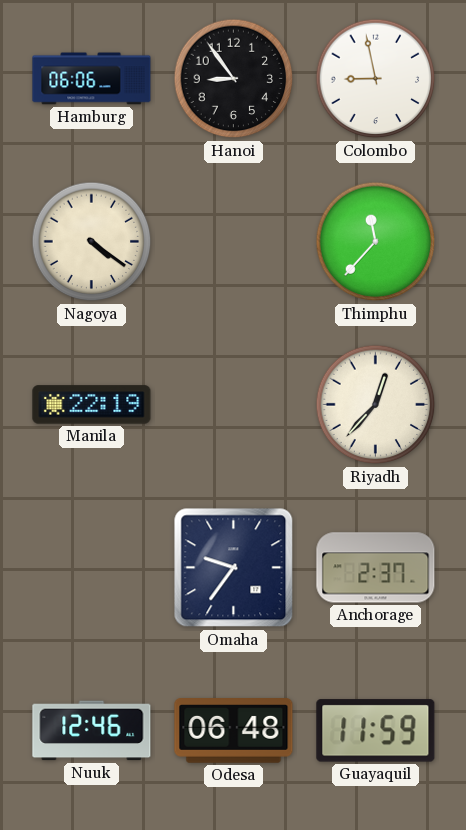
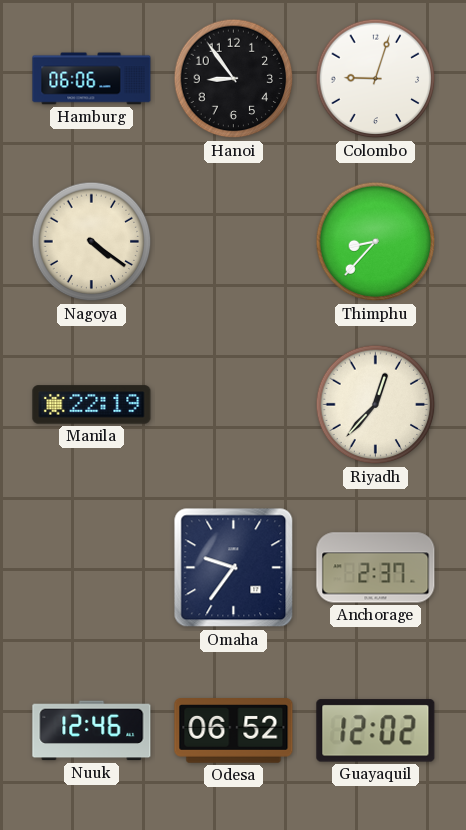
Colombo: 8:58 -> 9:03
Thimphu: 11:37 -> 8:37
Odesa: 06:48 -> 06:52
Guayaquil: 11:59 -> 12:02
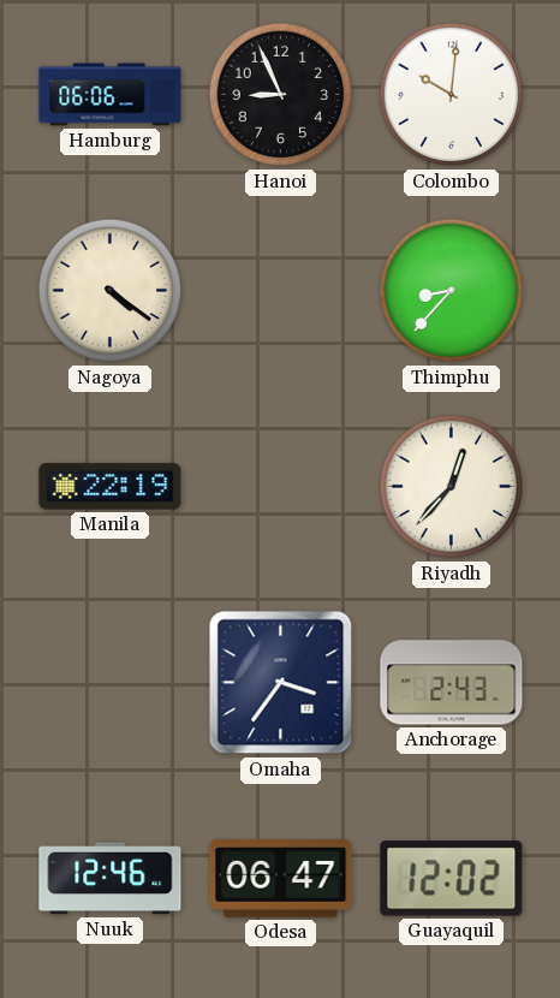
Hanoi: 8:54 -> 8:56
Colombo: 9:03 -> 10:01
Omaha: 9:36 -> 3:36
Anchorage: 2:37 -> 2:43
Odesa: 06:52 -> 06:47
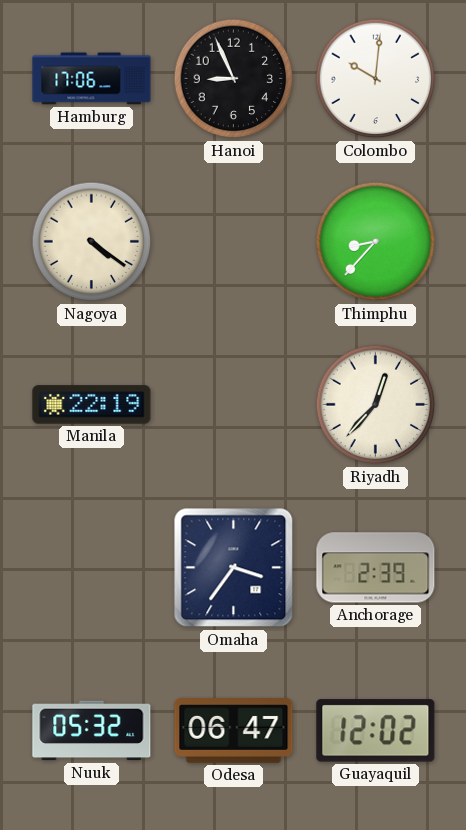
Hamburg: 06:06 -> 17:06
Anchorage: 2:43 -> 2:39
Nuuk: 12:46 -> 05:32
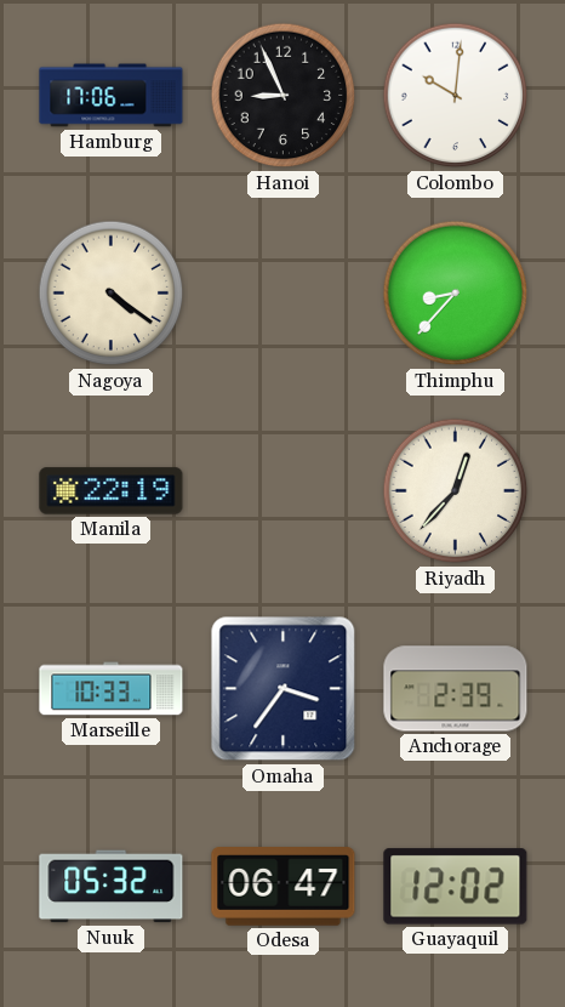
Marseille: none -> 10:33
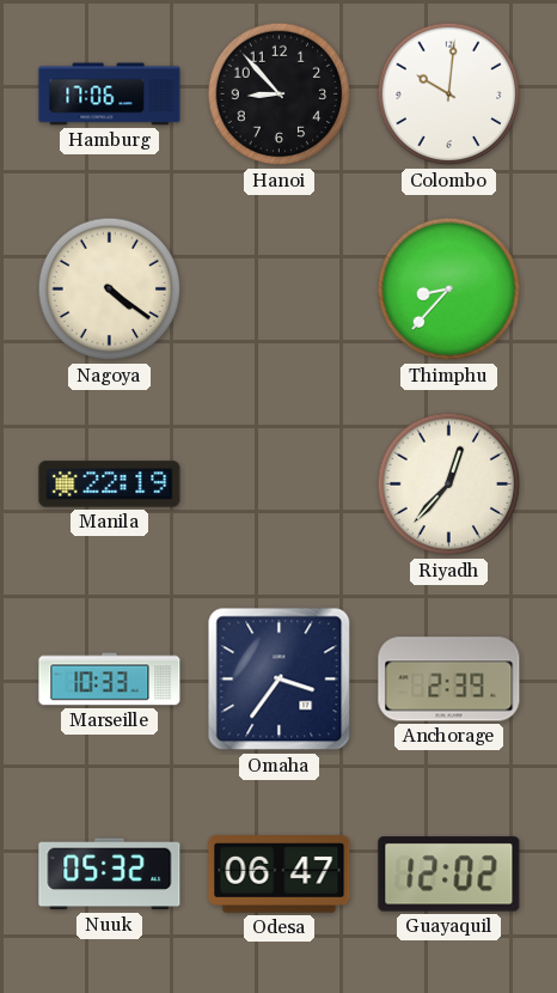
Hanoi: 8:56 -> 8:53
